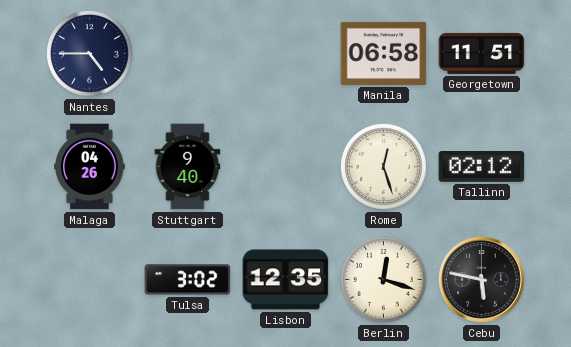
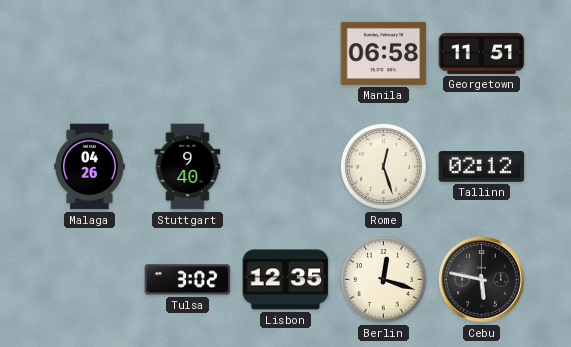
Nantes: 4:45 -> none
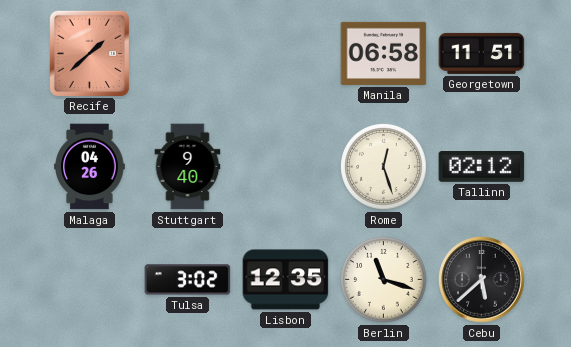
Recife: none -> 1:38
Berlin: 12:18 -> 11:18
Cebu: 5:47 -> 5:38
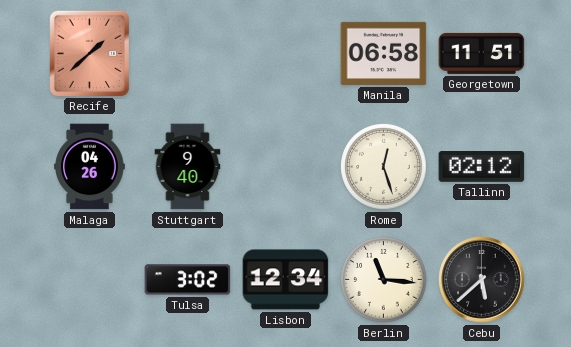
Lisbon: 12:35 -> 12:34
Berlin: 11:18 -> 11:16
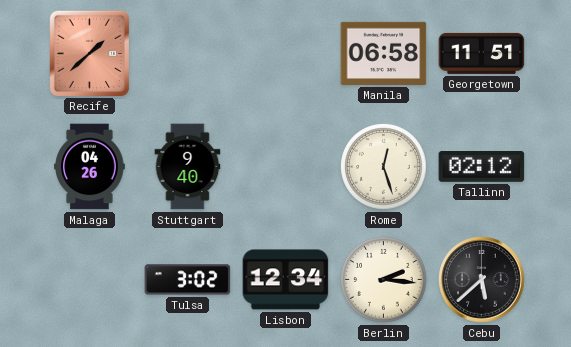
Berlin: 11:16 -> 2:16
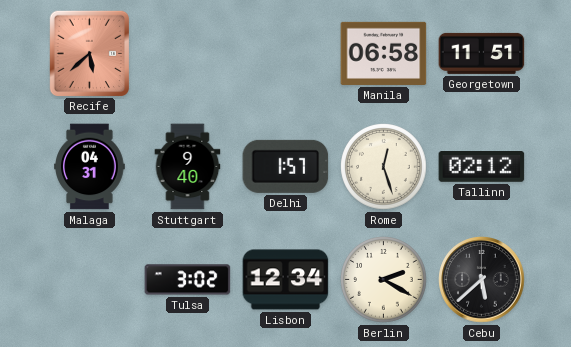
Recife: 1:38 -> 5:38
Malaga: 04:26 -> 04:31
Delhi: none -> 1:57
Berlin: 2:16 -> 2:20
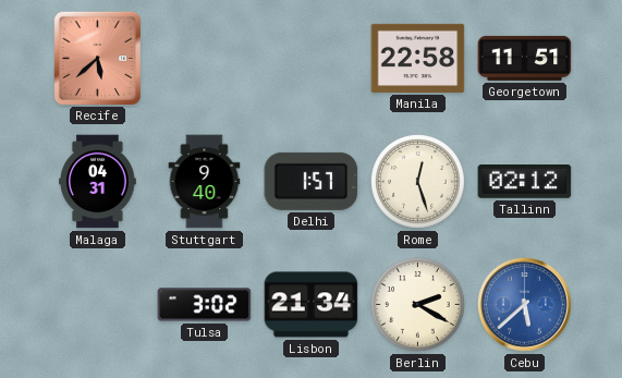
Manila: 06:58 -> 22:58
Lisbon: 12:34 -> 21:34
Cebu dial: black -> blue
